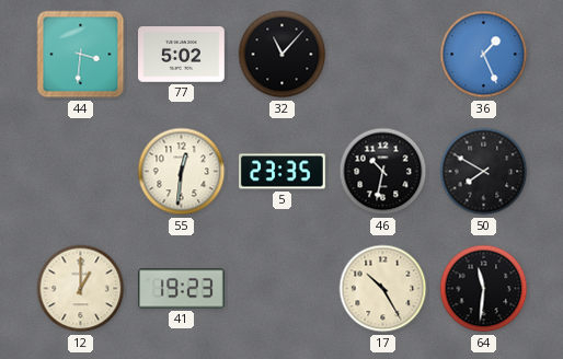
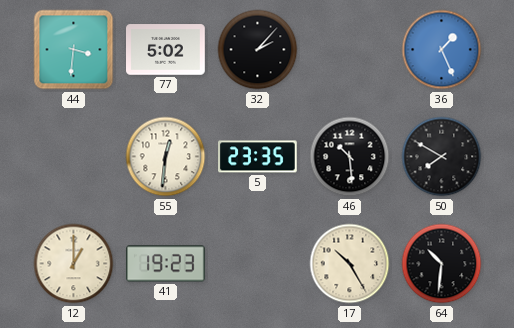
32: 11:07 -> 2:07
46: 10:32 -> 10:29
64: 11:31 -> 10:31
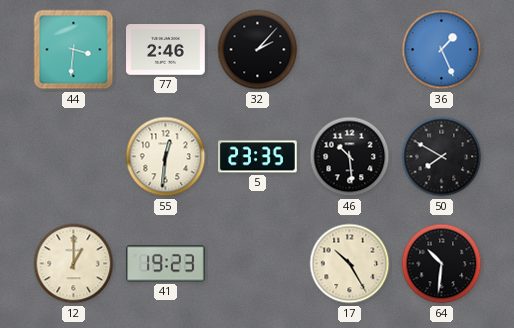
77: 5:02 -> 2:46
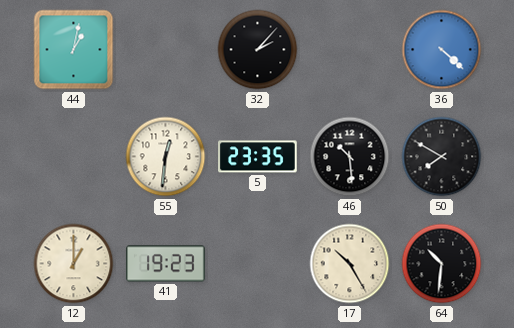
44: 3:31 -> 1:02
77: 2:46 -> none
36: 1:26 -> 4:22
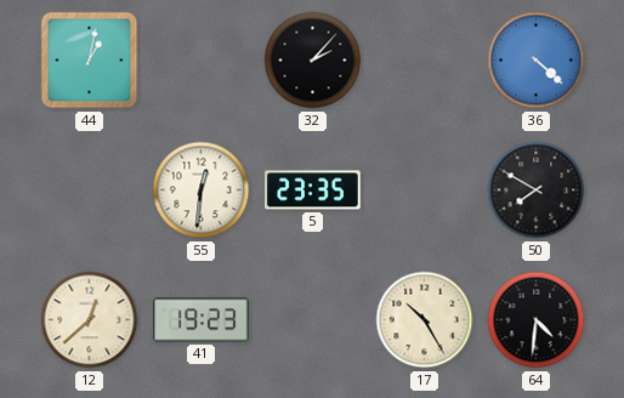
46: 10:29 -> none
12: 1:00 -> 12:38
64: 10:31 -> 4:31
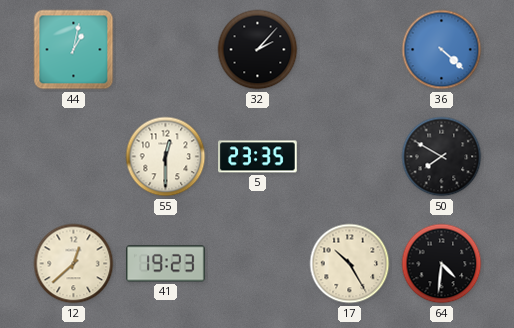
55: 12:31 -> 12:30
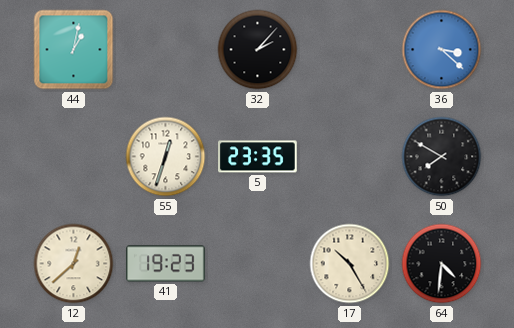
36: 4:22 -> 3:22
55: 12:30 -> 12:33
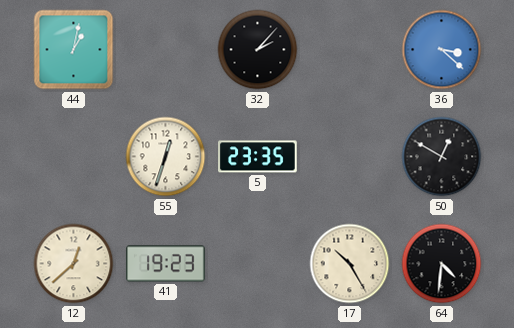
50: 7:50 -> 12:50
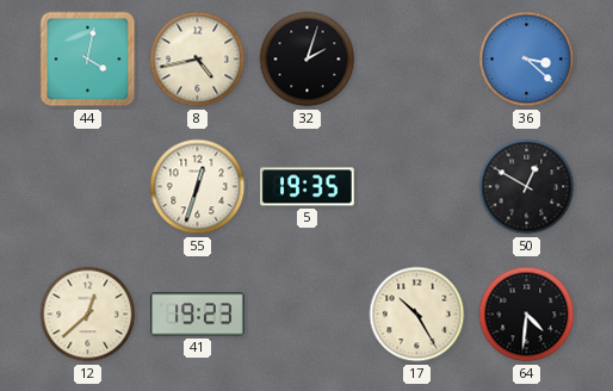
44: 1:02 -> 4:02
8: none -> 4:43
32: 2:07 -> 2:03
5: 23:35 -> 19:35
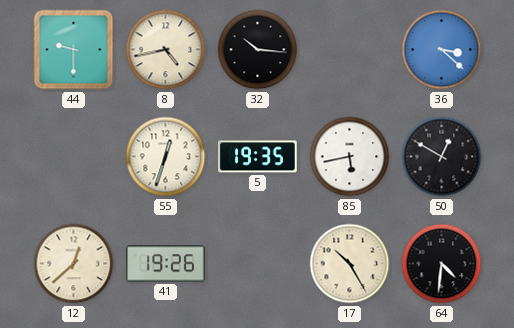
44: 4:02 -> 9:30
32: 2:03 -> 10:16
85: none -> 5:43
41: 19:23 -> 19:26
